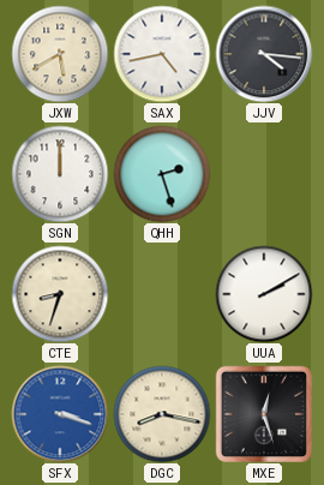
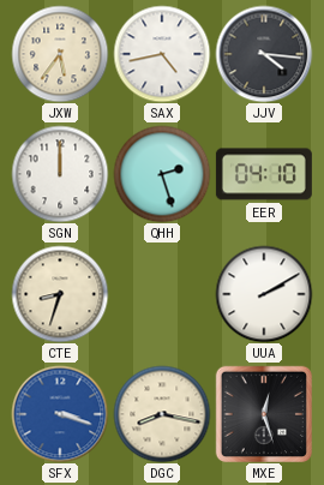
JXW: 5:40 -> 5:36
EER: none -> 04:10
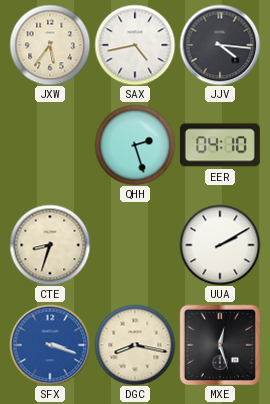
SGN: 12:00 -> none
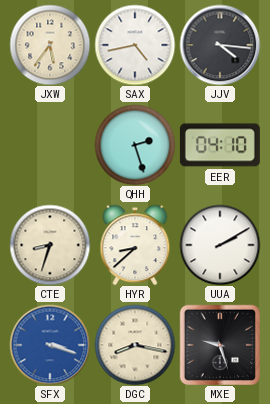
HYR: none -> 8:38
MXE: 12:27 -> 9:27
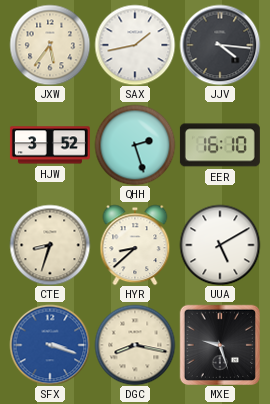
SAX: 4:43 -> 1:43
HJW: none -> 3:52
EER: 04:10 -> 16:10
UUA: 2:10 -> 5:10
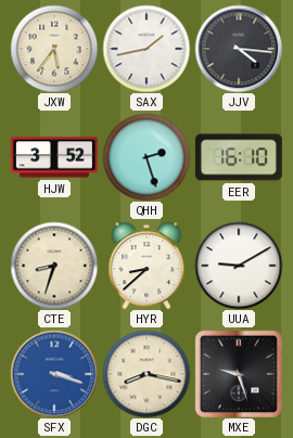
UUA: 5:10 -> 9:10
